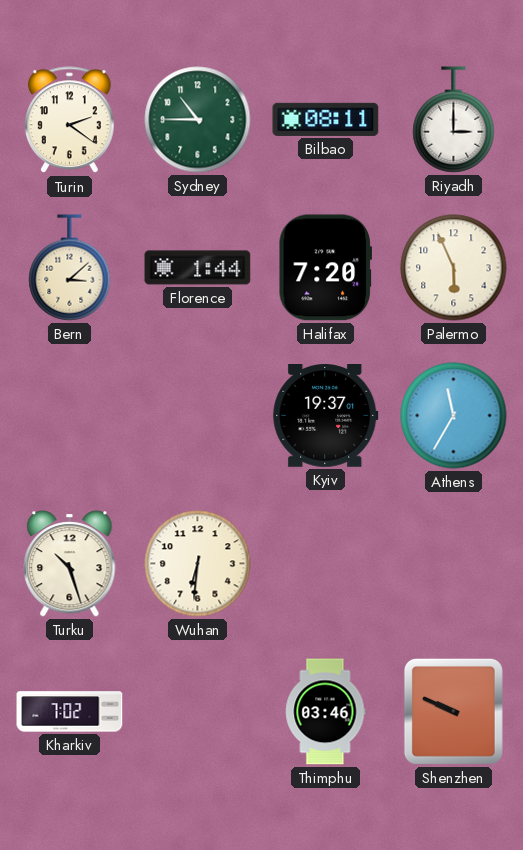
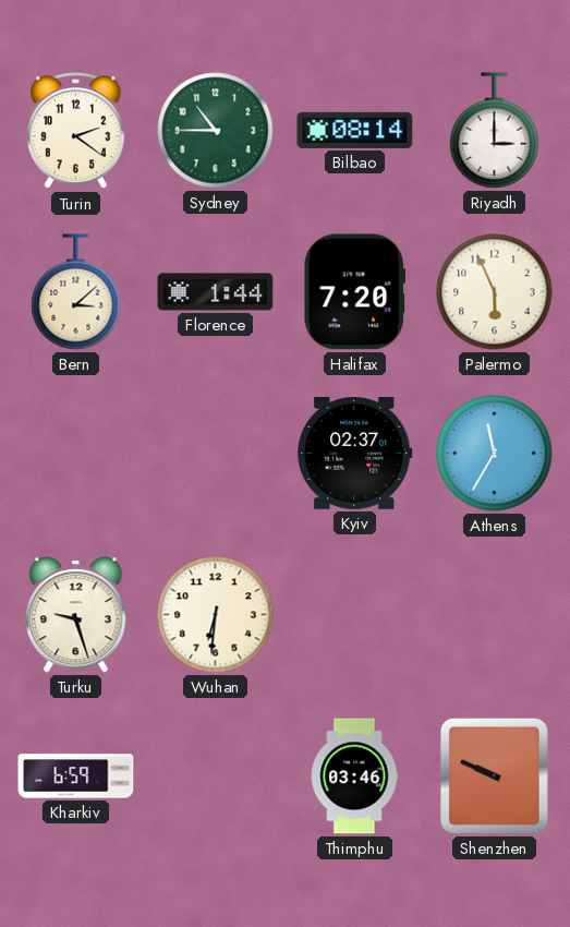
Bilbao: 08:11 -> 08:14
Kyiv: 19:37 -> 02:37
Turku: 10:27 -> 9:27
Kharkiv: 7:02 -> 6:59
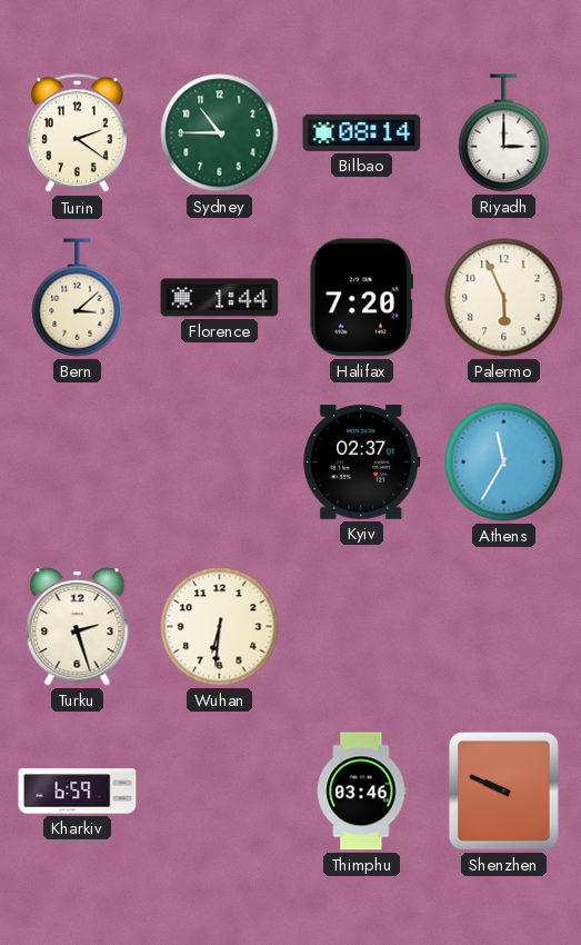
Turku: 9:27 -> 2:27
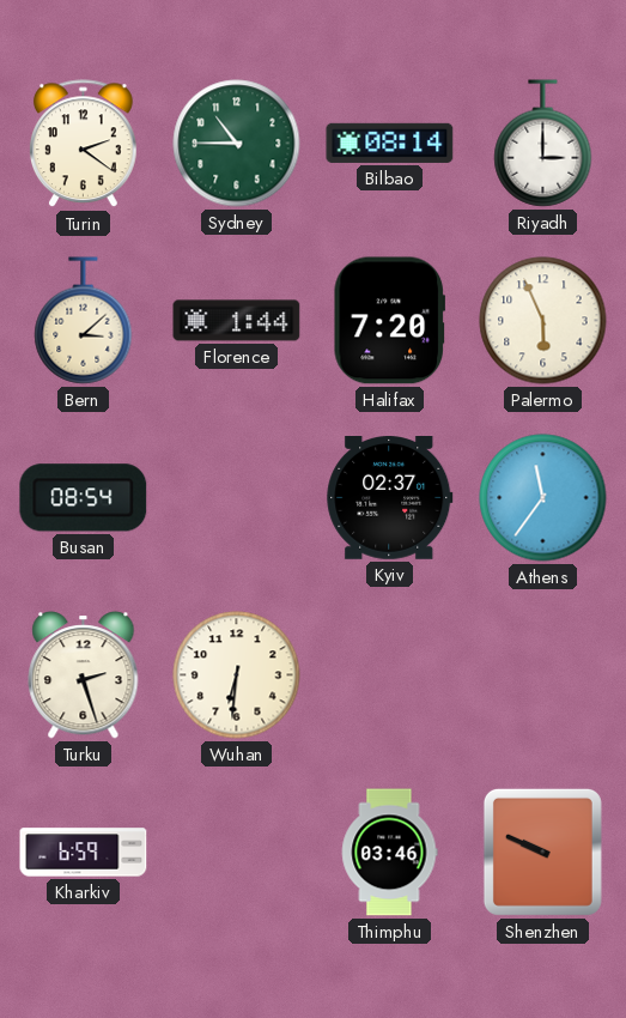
Busan: none -> 08:54
Athens: 11:35 -> 11:36
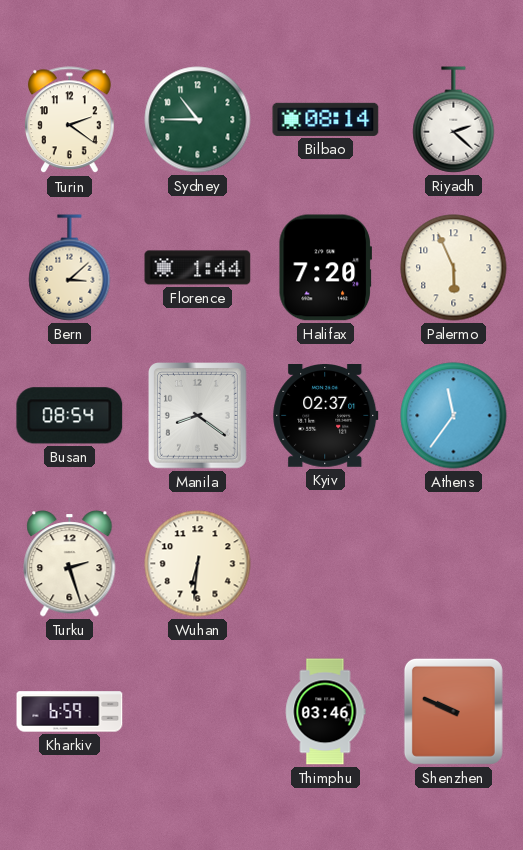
Riyadh: 3:00 -> 2:22
Manila: none -> 8:21
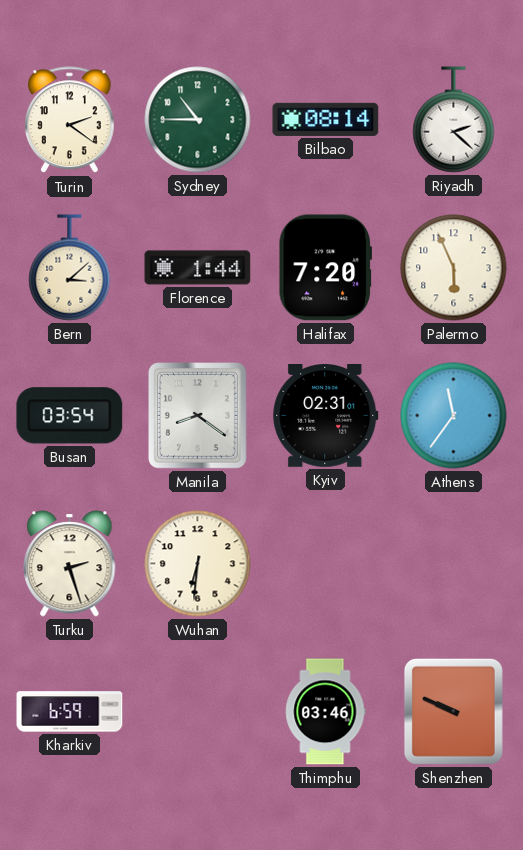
Busan: 08:54 -> 03:54
Kyiv: 02:37 -> 02:31
